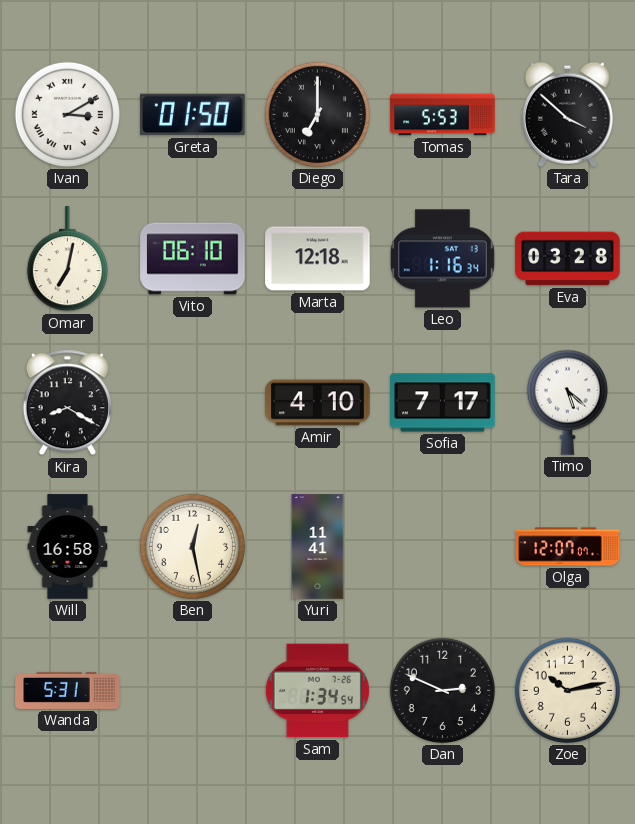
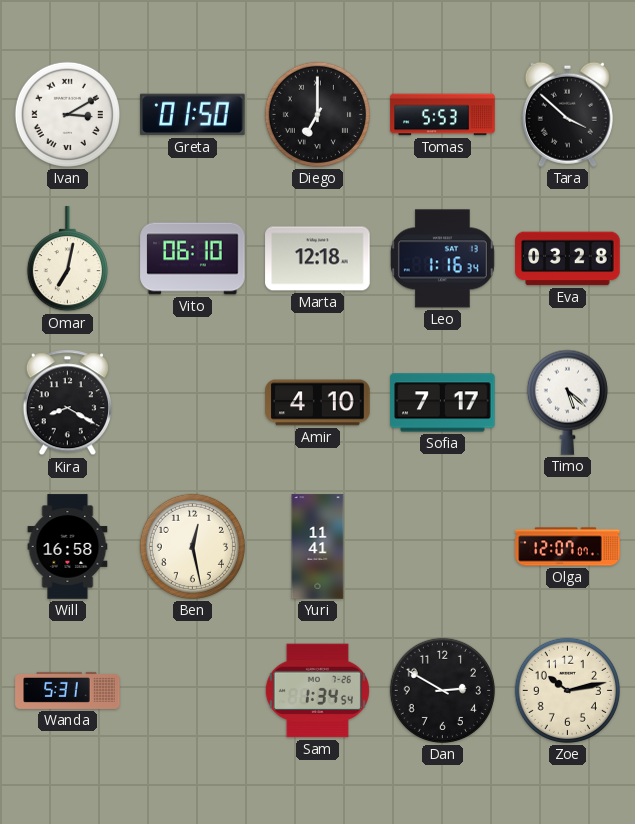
Dan: 2:49 -> 2:50
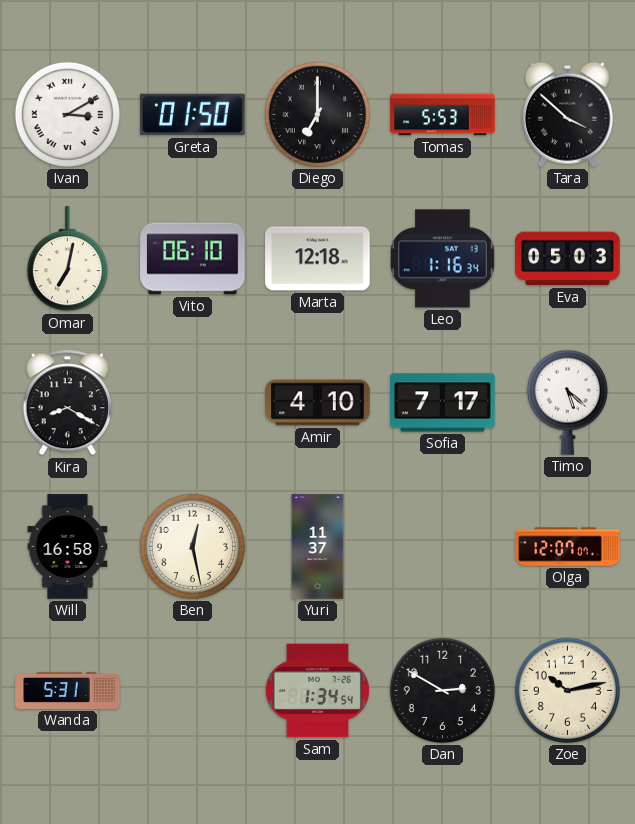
Eva: 03:28 -> 05:03
Yuri: 11:41 -> 11:37
